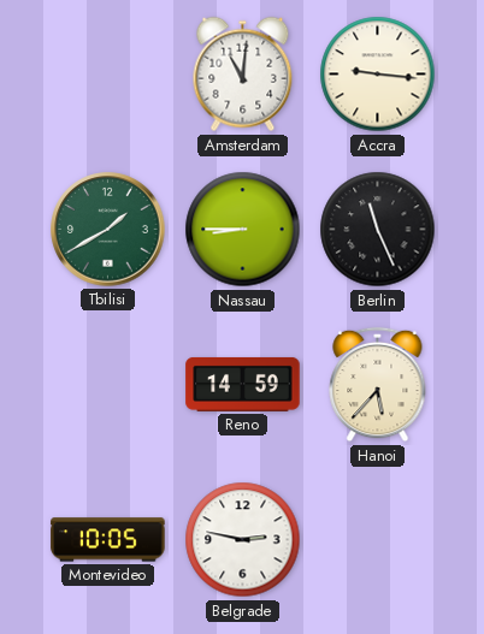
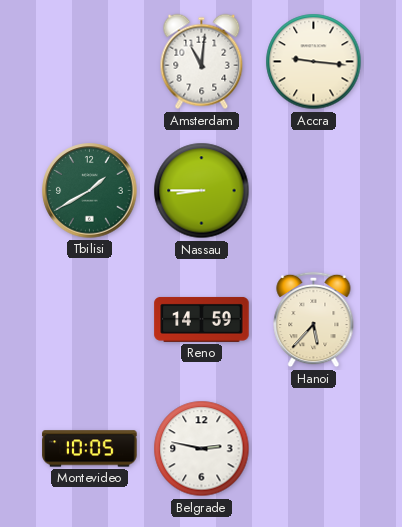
Berlin: 11:26 -> none
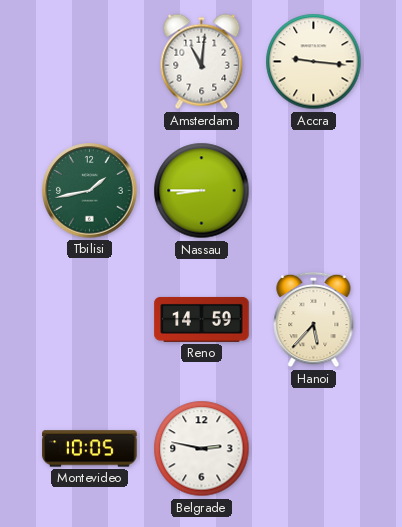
Tbilisi: 1:40 -> 1:43
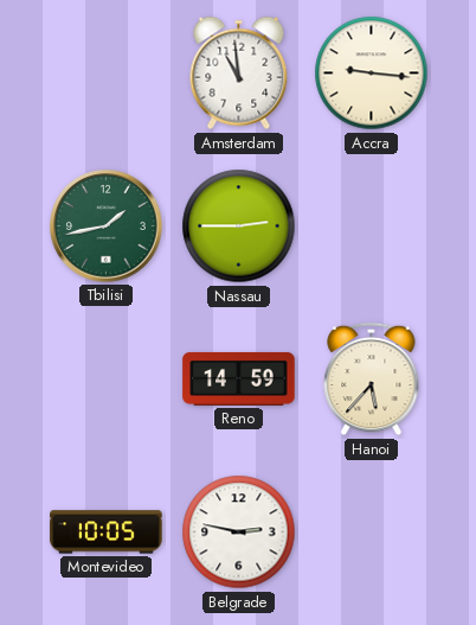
Amsterdam: 11:01 -> 10:59
Nassau: 8:45 -> 2:45
